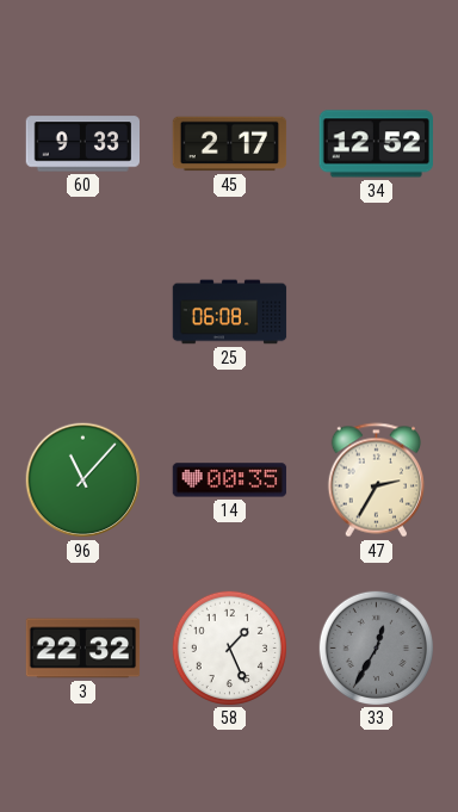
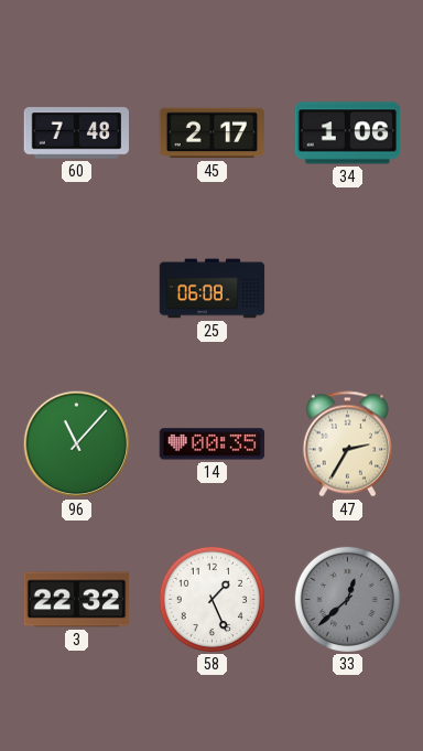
60: 9:33 -> 7:48
34: 12:52 -> 1:06
33: 12:35 -> 12:38
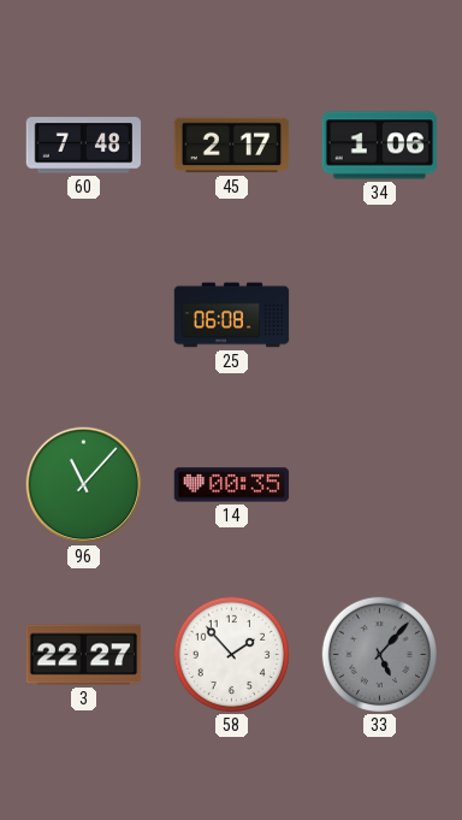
47: 2:35 -> none
3: 22:32 -> 22:27
58: 1:26 -> 1:53
33: 12:38 -> 5:07
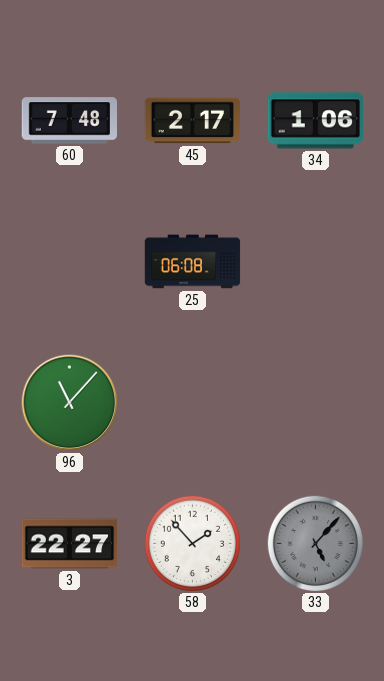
14: 00:35 -> none
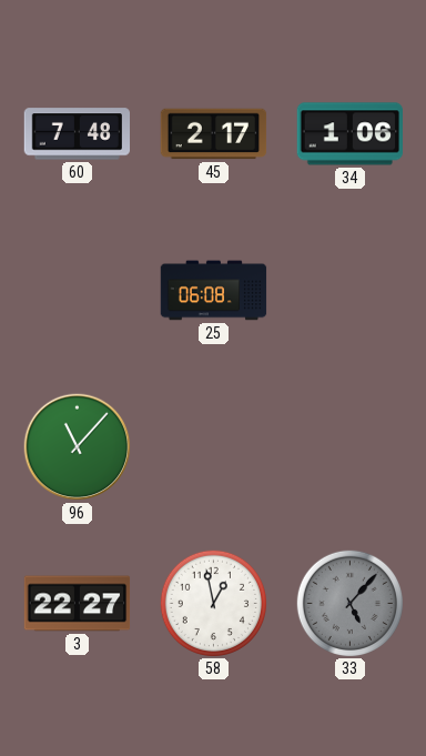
58: 1:53 -> 12:58
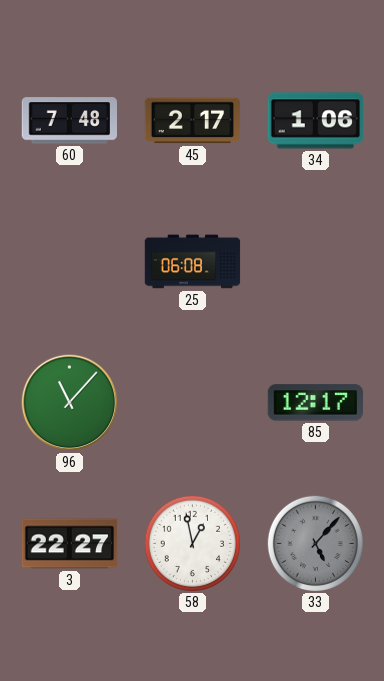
85: none -> 12:17
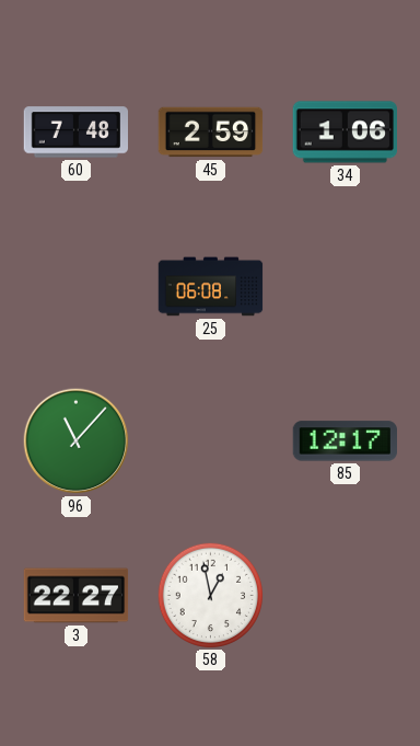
45: 2:17 -> 2:59
33: 5:07 -> none
